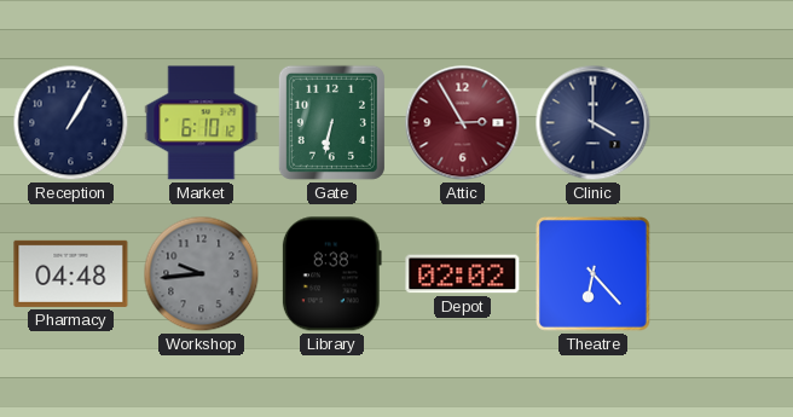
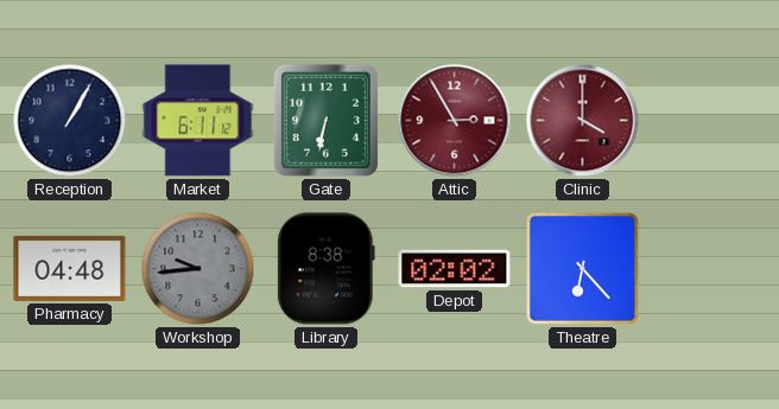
Market: 6:10 -> 6:11
Clinic dial: navy -> burgundy
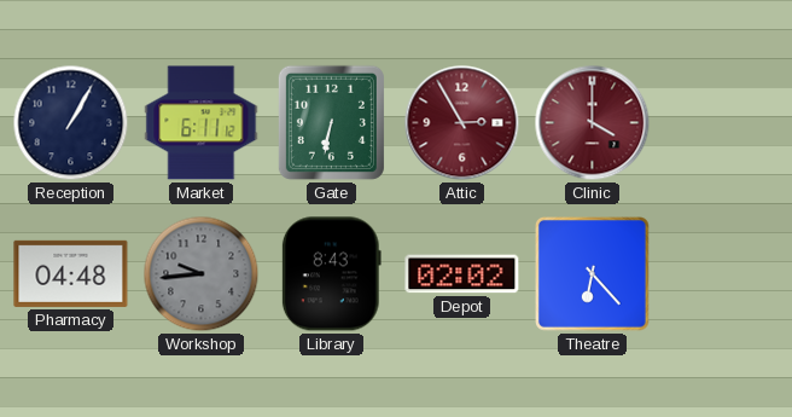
Library: 8:38 -> 8:43
